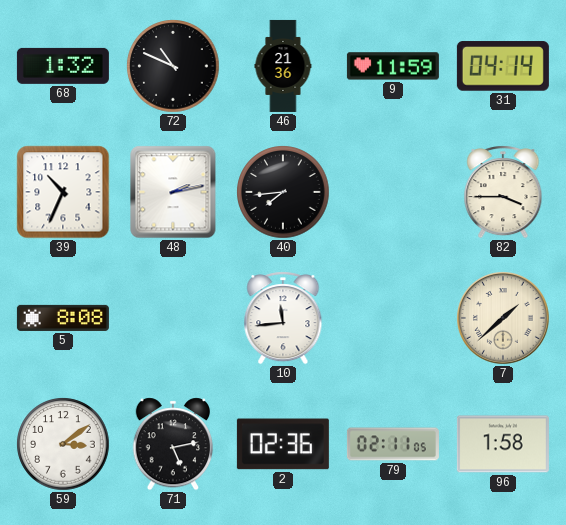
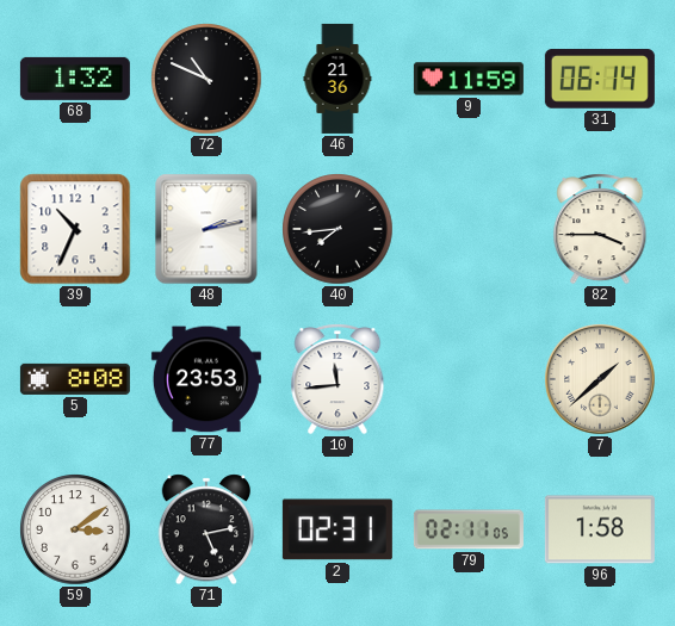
31: 04:14 -> 06:14
77: none -> 23:53
2: 02:36 -> 02:31
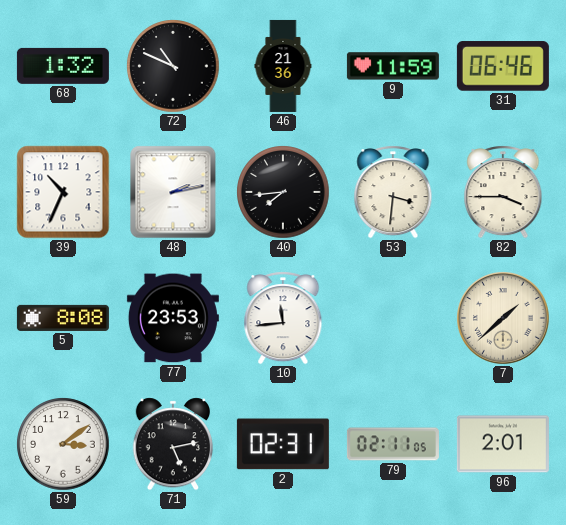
31: 06:14 -> 06:46
53: none -> 3:31
96: 1:58 -> 2:01
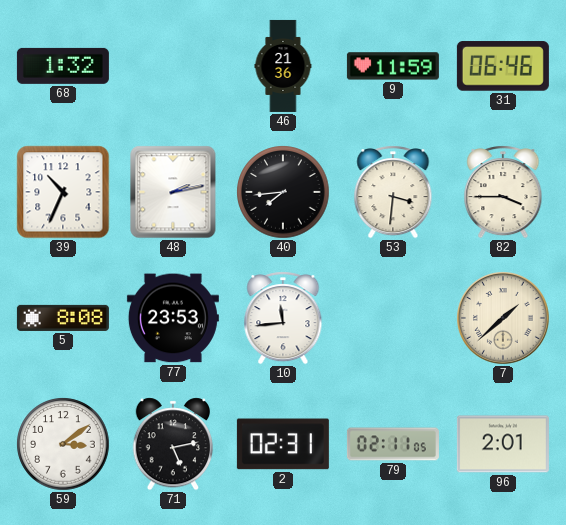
72: 10:49 -> none
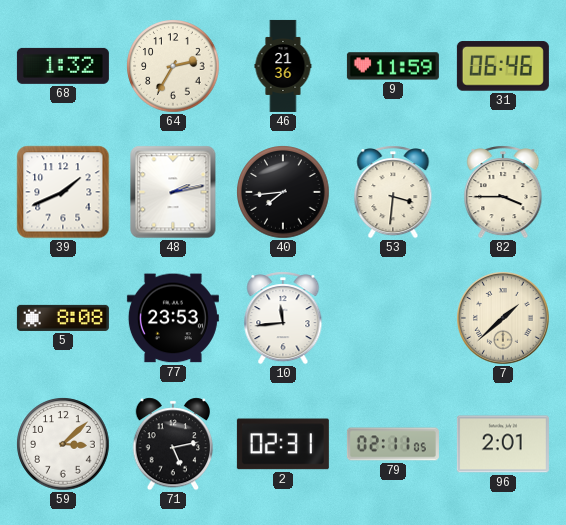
64: none -> 2:35
39: 10:34 -> 1:41
59: 3:09 -> 3:08
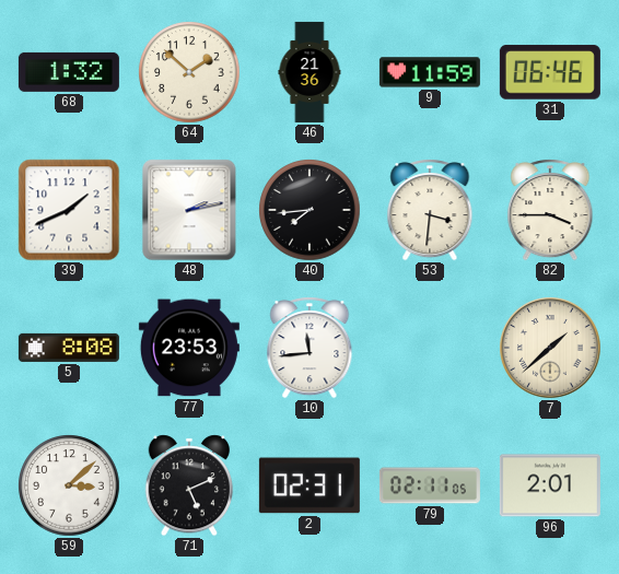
64: 2:35 -> 1:52
71: 5:13 -> 5:11
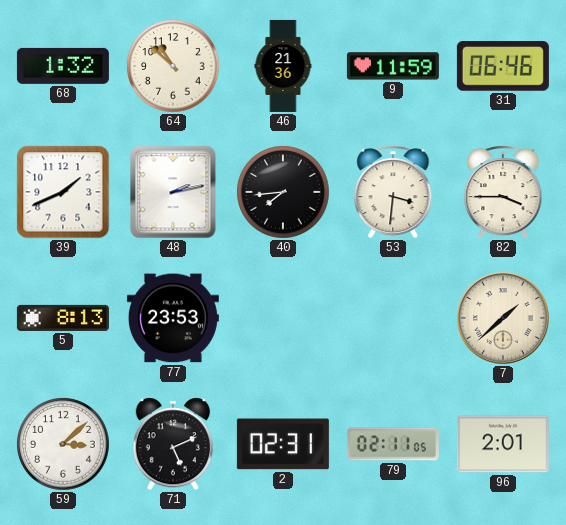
64: 1:52 -> 10:52
5: 8:08 -> 8:13
10: 11:44 -> none
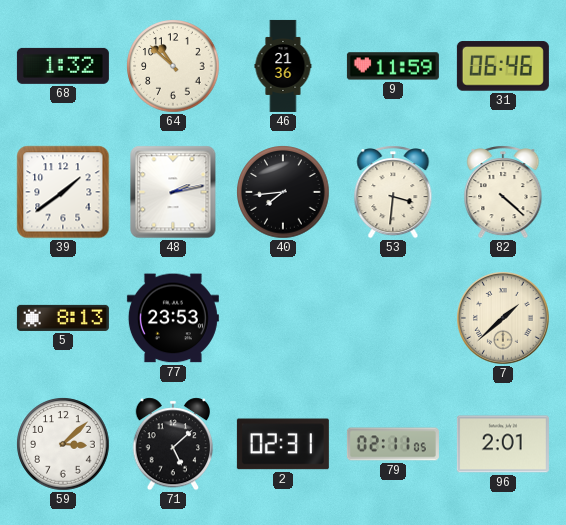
39: 1:41 -> 1:39
82: 3:45 -> 4:22
71: 5:11 -> 5:08
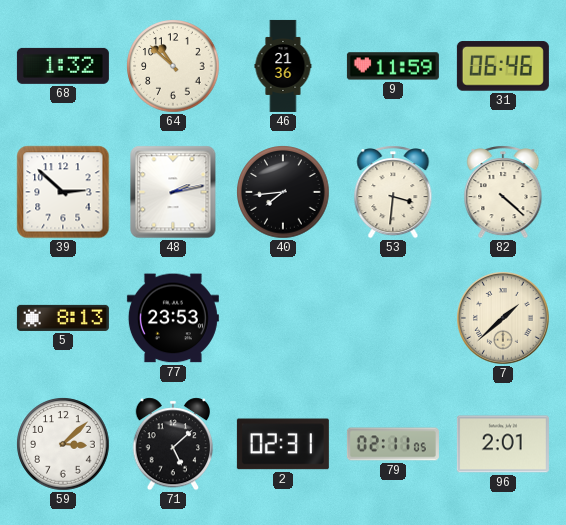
39: 1:39 -> 2:52
